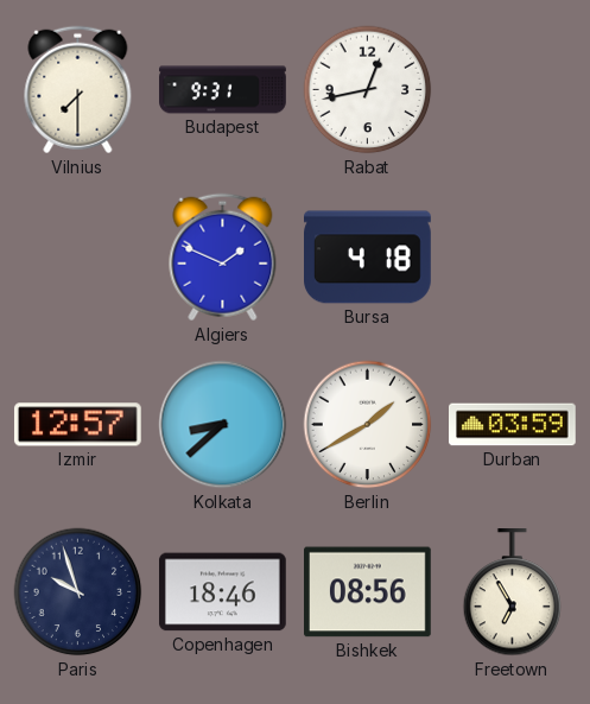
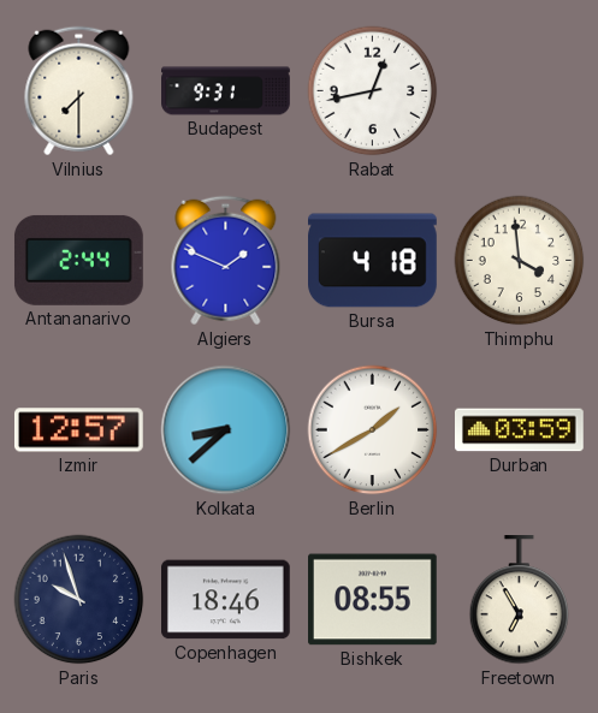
Antananarivo: none -> 2:44
Thimphu: none -> 3:59
Bishkek: 08:56 -> 08:55
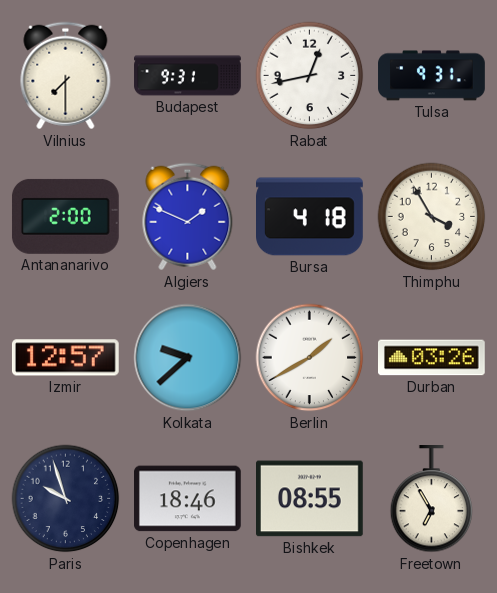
Tulsa: none -> 9:31
Antananarivo: 2:44 -> 2:00
Thimphu: 3:59 -> 3:55
Kolkata: 8:38 -> 9:38
Durban: 03:59 -> 03:26
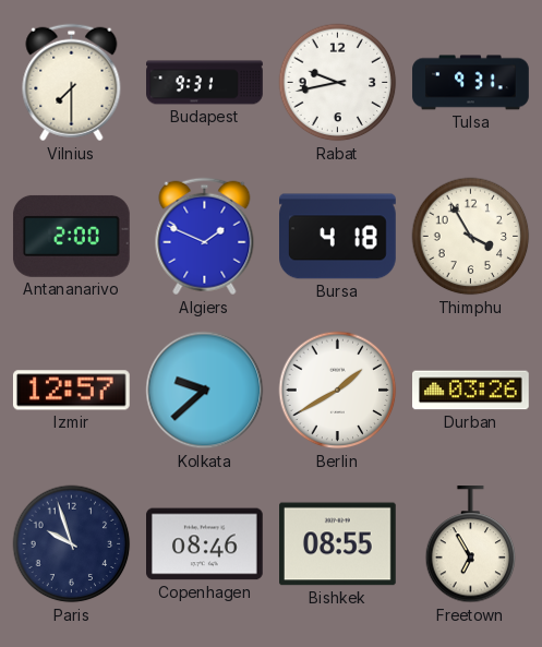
Rabat: 12:43 -> 9:43
Copenhagen: 18:46 -> 08:46
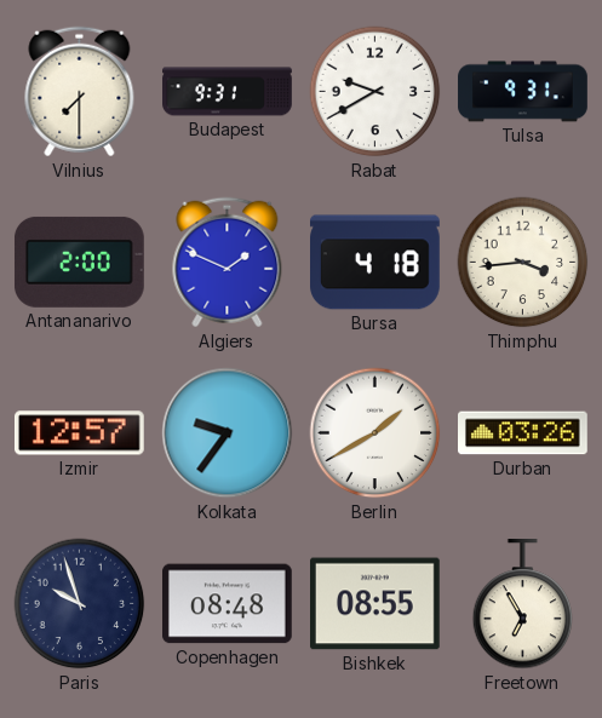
Rabat: 9:43 -> 9:40
Thimphu: 3:55 -> 3:44
Kolkata: 9:38 -> 9:36
Copenhagen: 08:46 -> 08:48
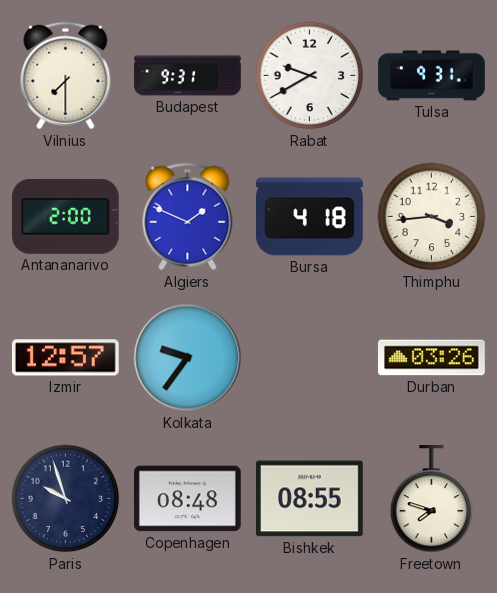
Berlin: 1:40 -> none
Freetown: 6:55 -> 7:48
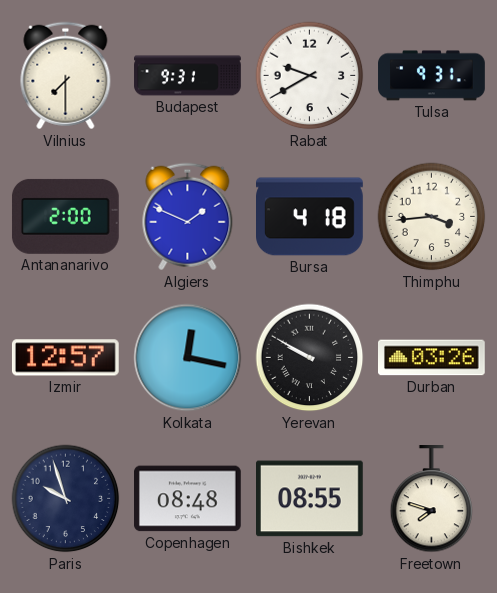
Kolkata: 9:36 -> 12:17
Yerevan: none -> 9:50
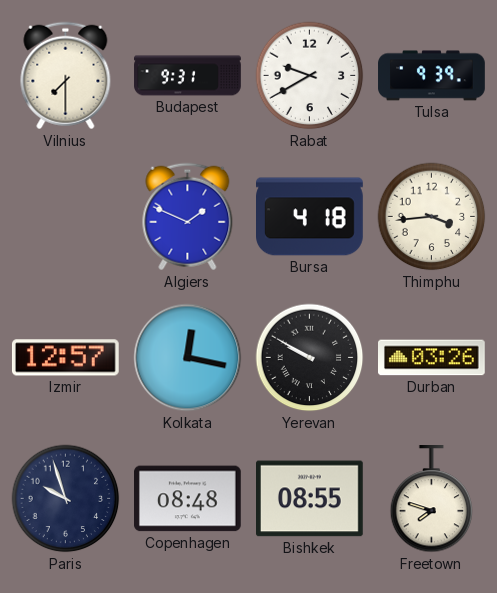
Tulsa: 9:31 -> 9:39
Antananarivo: 2:00 -> none
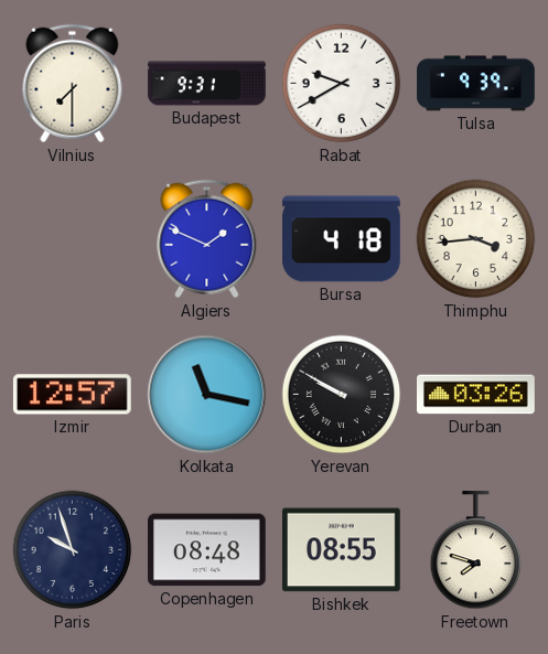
Kolkata: 12:17 -> 11:17
